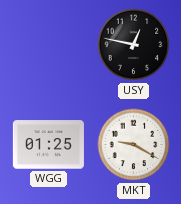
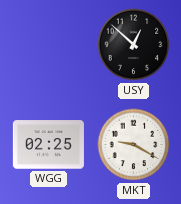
USY: 12:47 -> 12:52
WGG: 01:25 -> 02:25
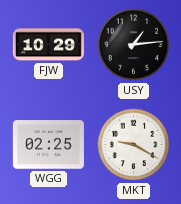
FJW: none -> 10:29
USY: 12:52 -> 1:14
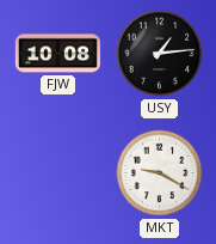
FJW: 10:29 -> 10:08
WGG: 02:25 -> none
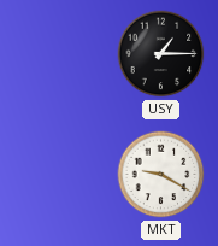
FJW: 10:08 -> none
USY: 1:14 -> 1:15
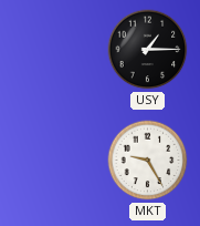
MKT: 9:20 -> 9:25
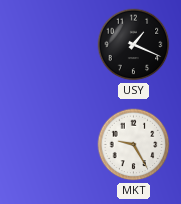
USY: 1:15 -> 1:19
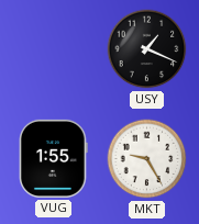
VUG: none -> 1:55
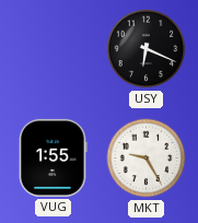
USY: 1:19 -> 6:19
